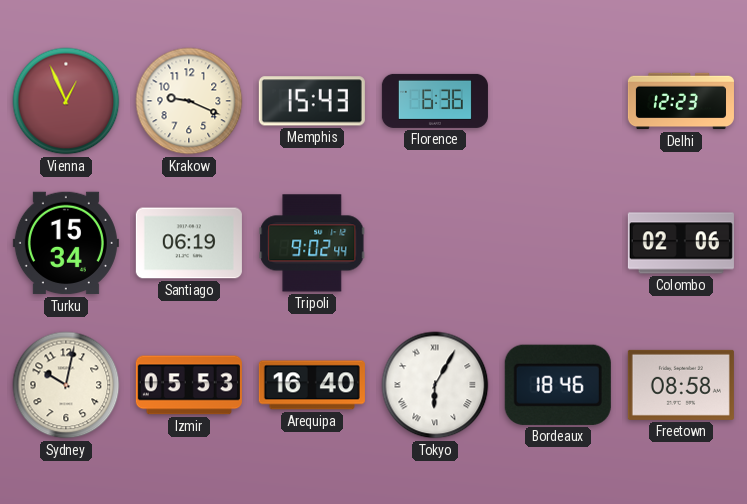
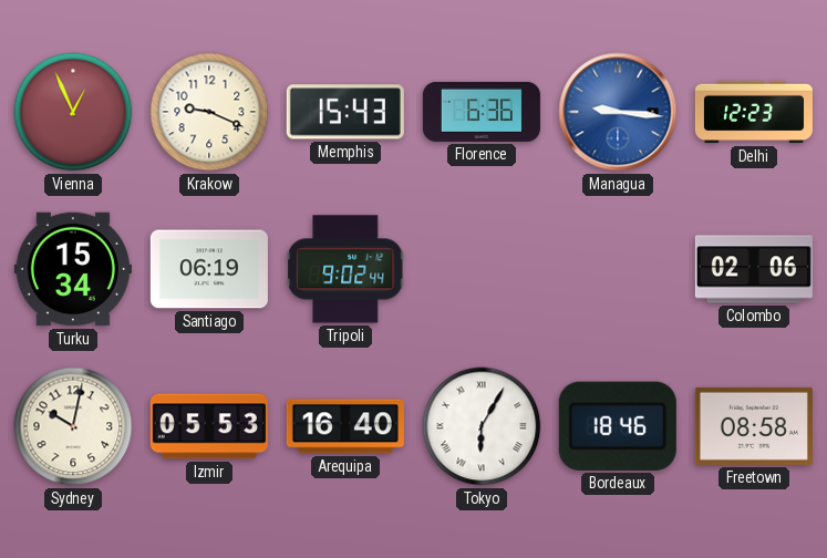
Managua: none -> 9:16
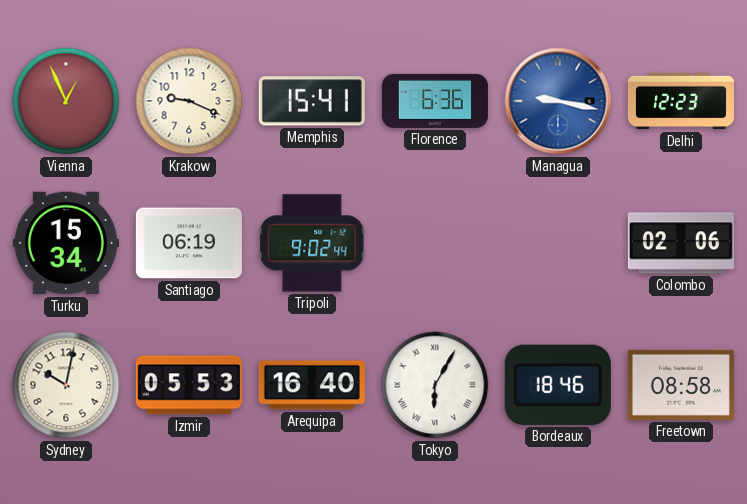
Memphis: 15:43 -> 15:41
Managua: 9:16 -> 9:17
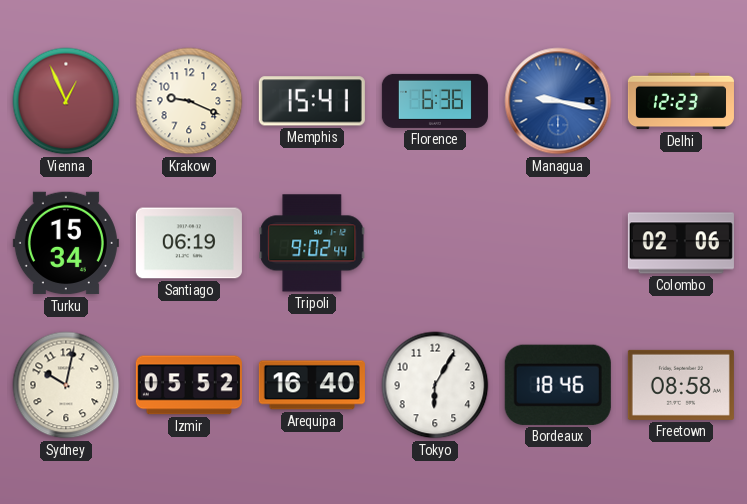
Izmir: 05:53 -> 05:52
Tokyo numerals: Roman -> Arabic
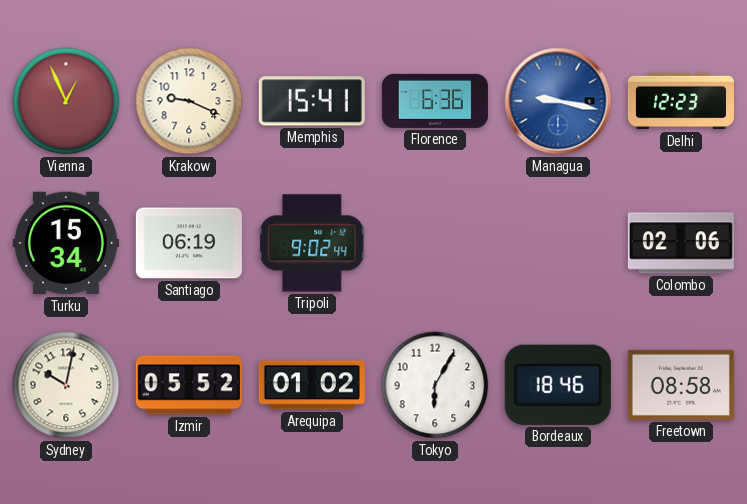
Arequipa: 16:40 -> 01:02
